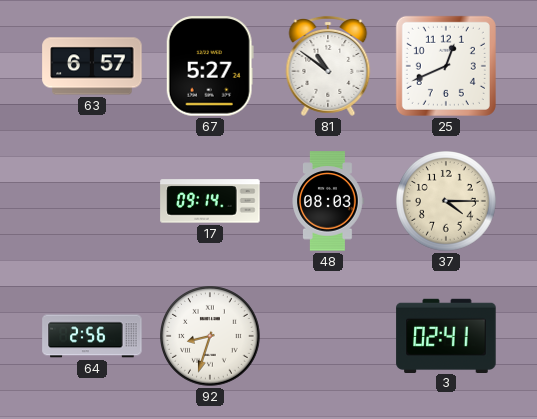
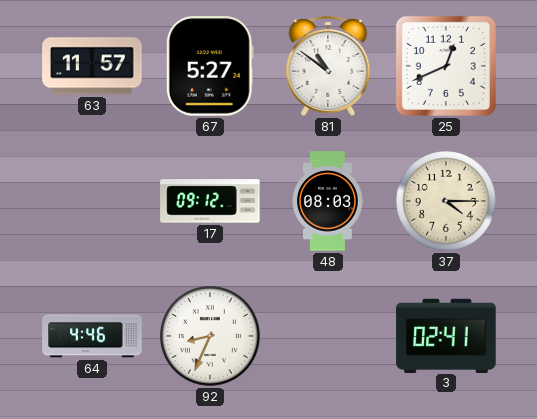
63: 6:57 -> 11:57
17: 09:14 -> 09:12
64: 2:56 -> 4:46
92: 8:33 -> 8:34
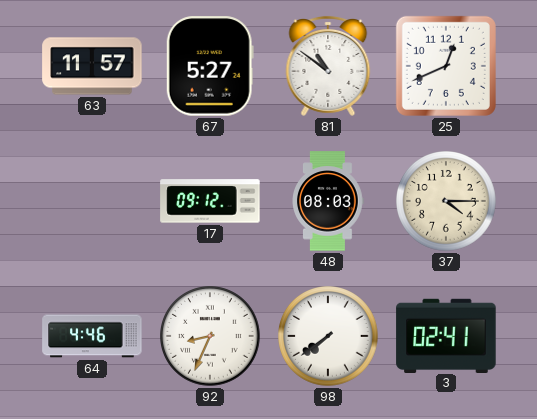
98: none -> 7:39
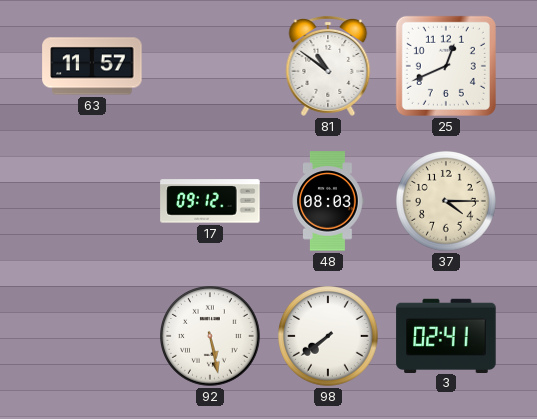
67: 5:27 -> none
64: 4:46 -> none
92: 8:34 -> 5:28
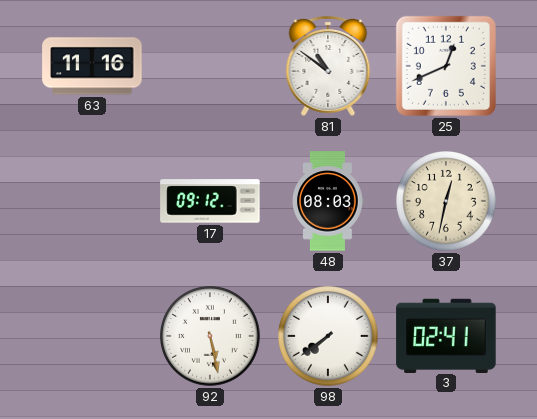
63: 11:57 -> 11:16
37: 4:15 -> 12:32
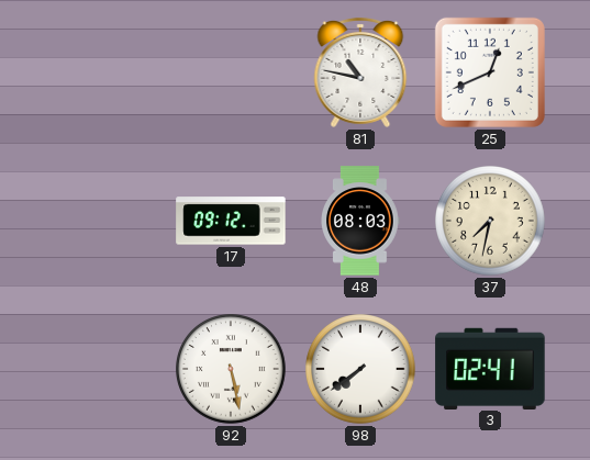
63: 11:16 -> none
81: 10:51 -> 10:47
37: 12:32 -> 7:32
